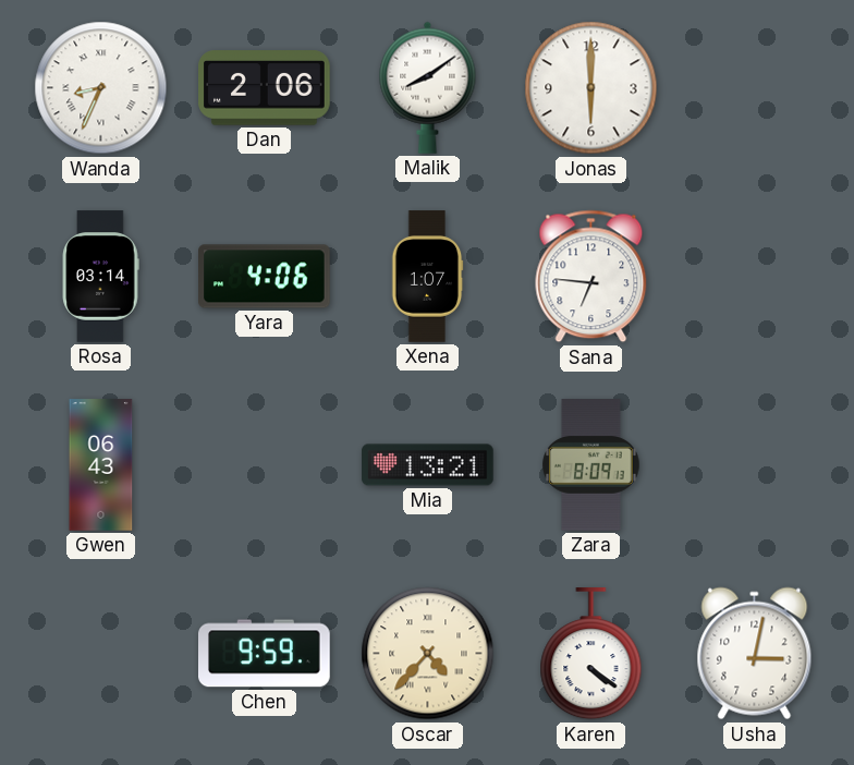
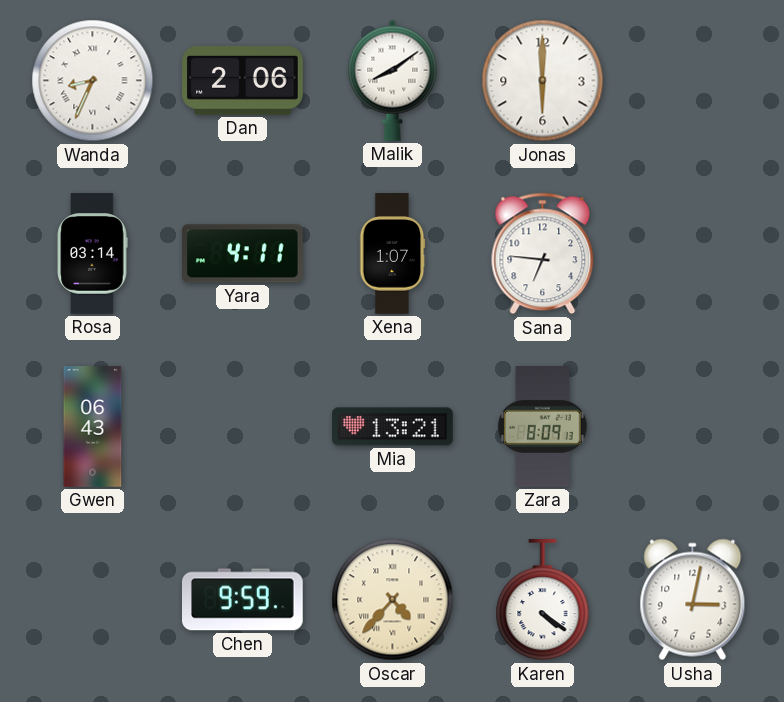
Yara: 4:06 -> 4:11
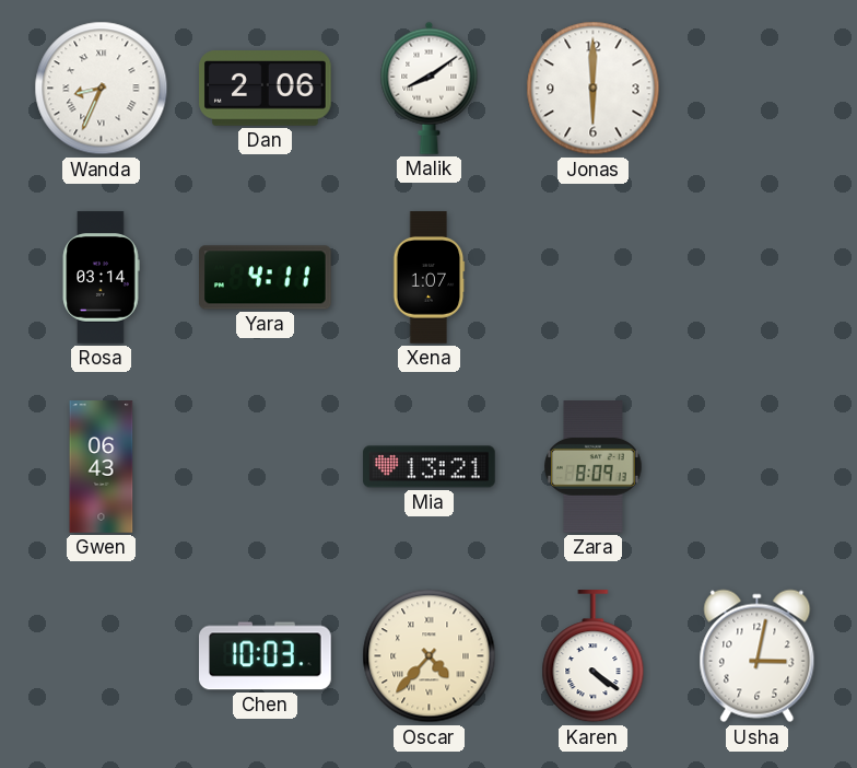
Sana: 6:46 -> none
Chen: 9:59 -> 10:03
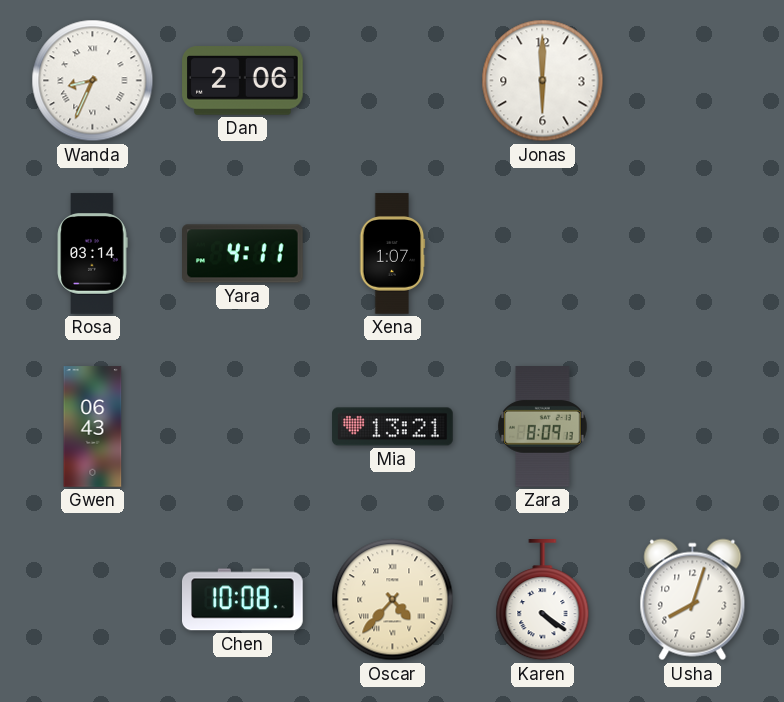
Malik: 8:09 -> none
Chen: 10:03 -> 10:08
Usha: 3:02 -> 8:03
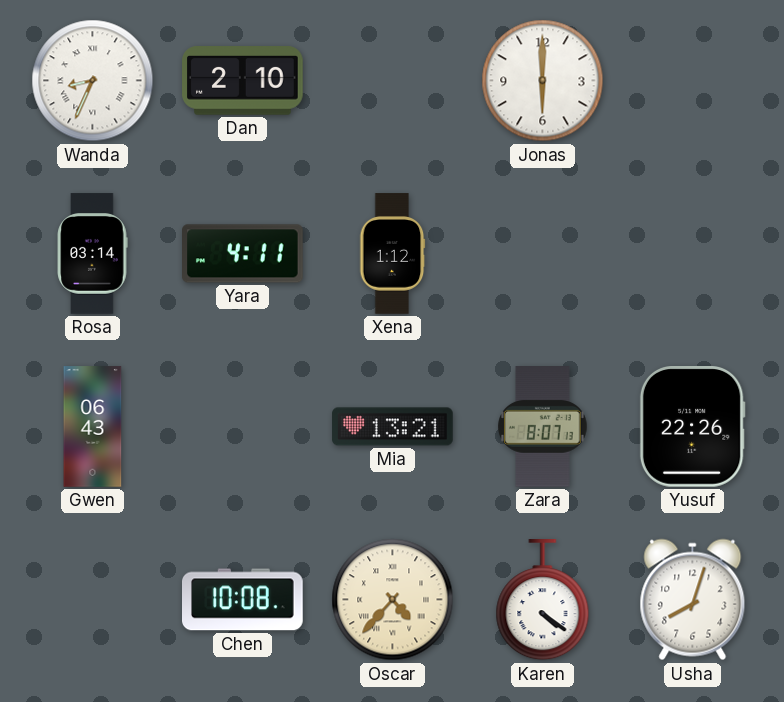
Dan: 2:06 -> 2:10
Xena: 1:07 -> 1:12
Zara: 8:09 -> 8:07
Yusuf: none -> 22:26
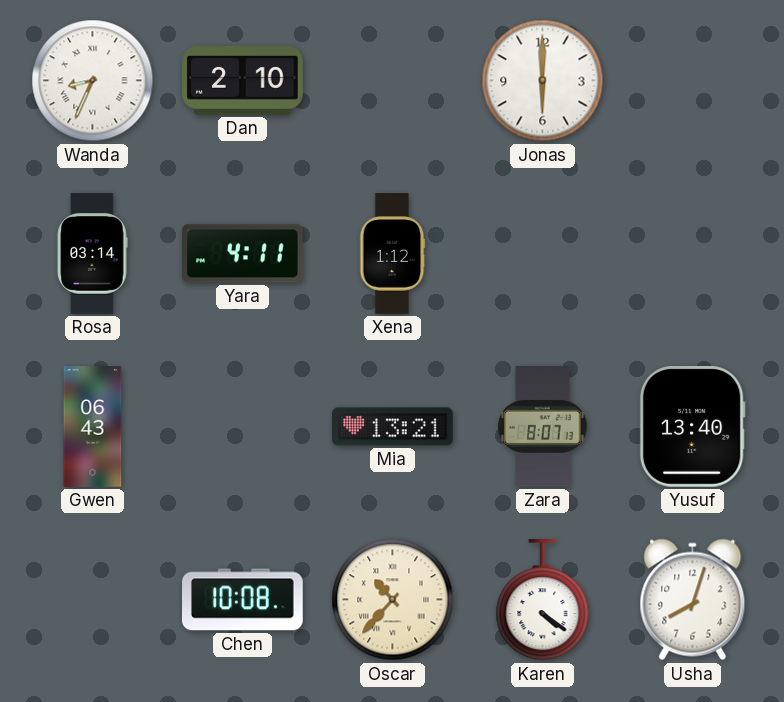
Yusuf: 22:26 -> 13:40
Oscar: 4:37 -> 10:37
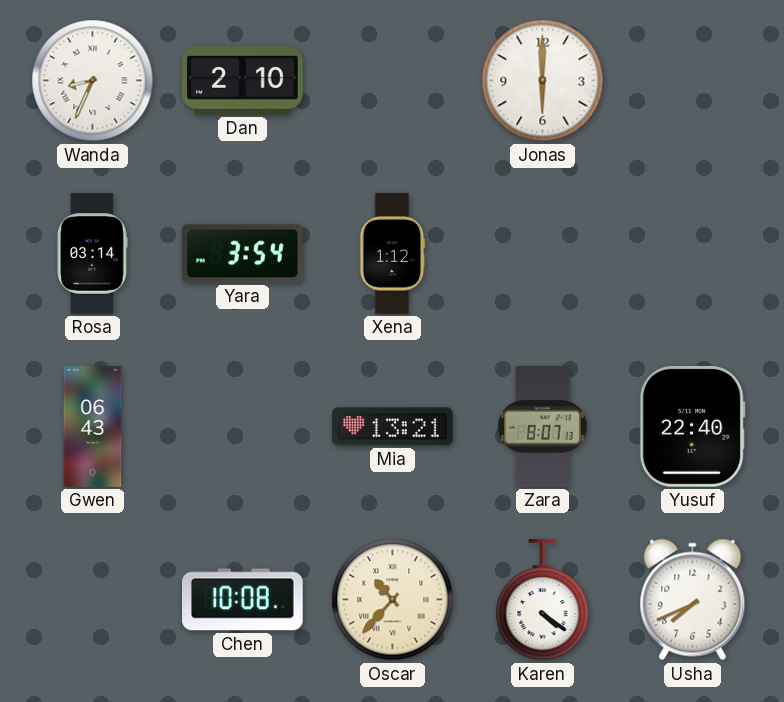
Yara: 4:11 -> 3:54
Yusuf: 13:40 -> 22:40
Usha: 8:03 -> 7:41
